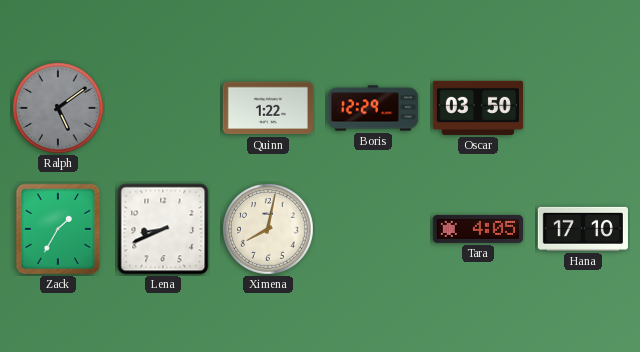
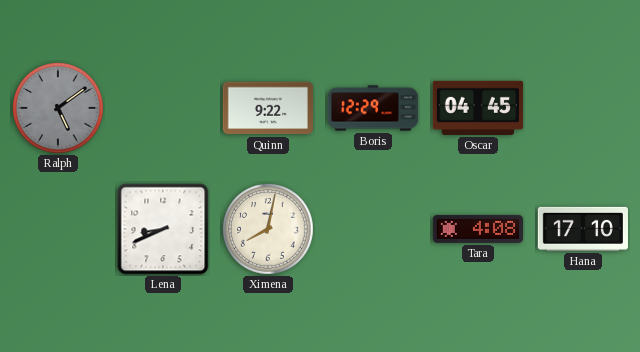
Quinn: 1:22 -> 9:22
Oscar: 03:50 -> 04:45
Zack: 1:35 -> none
Tara: 4:05 -> 4:08
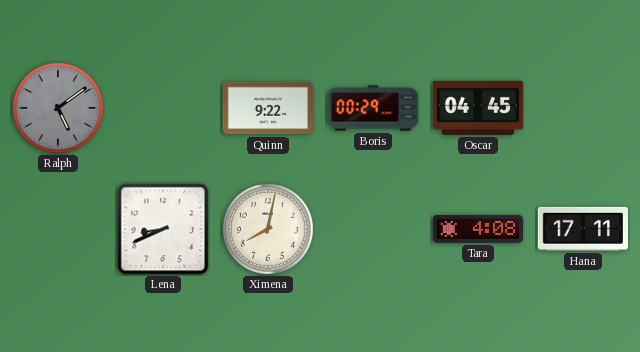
Boris: 12:29 -> 00:29
Hana: 17:10 -> 17:11
